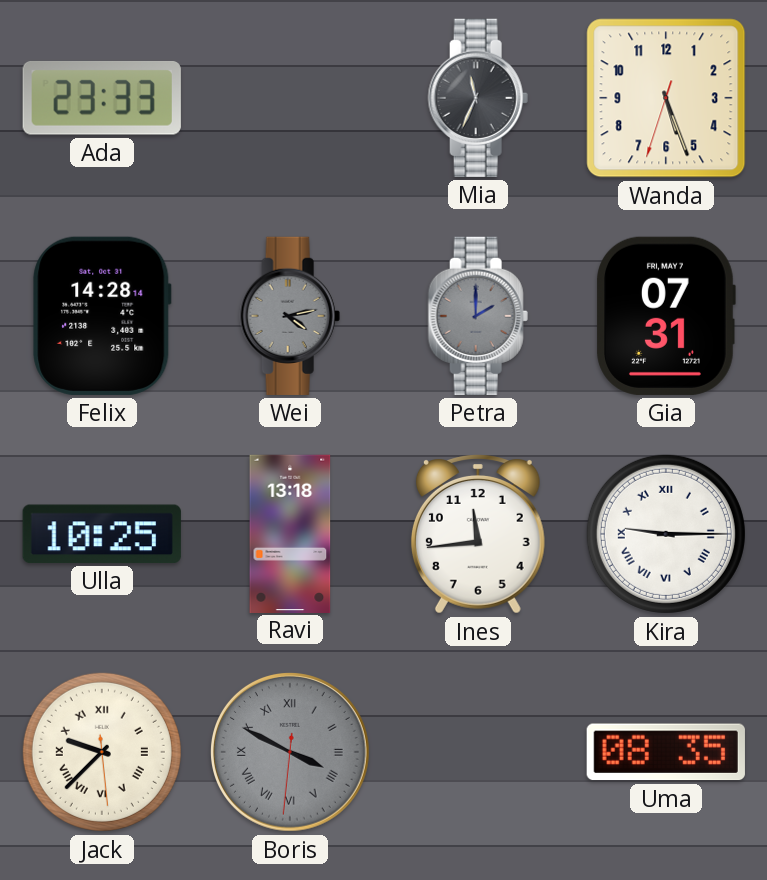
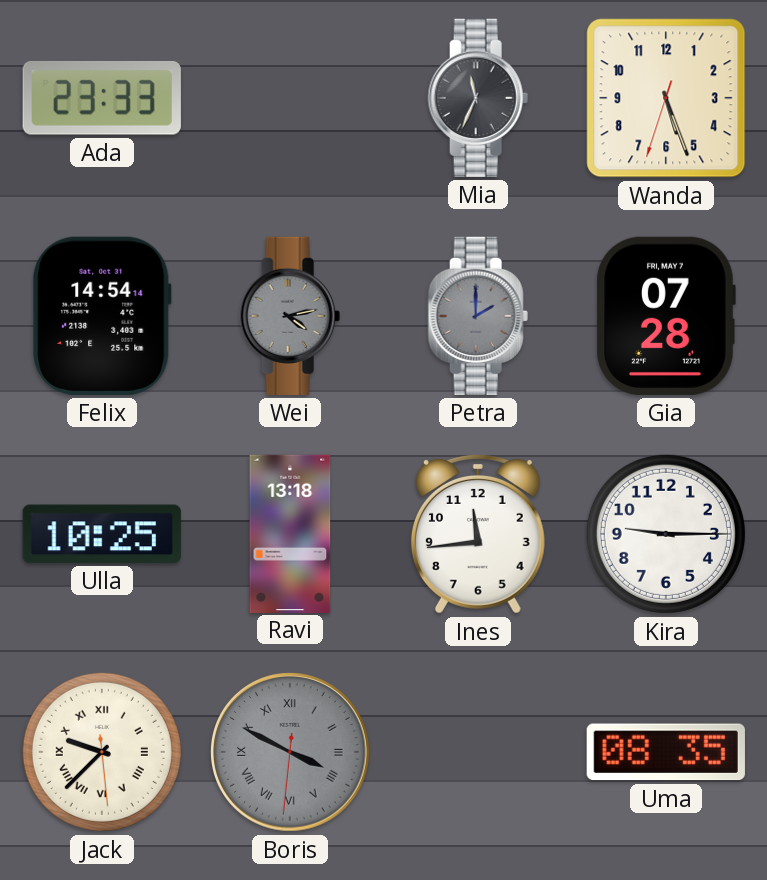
Felix: 14:28 -> 14:54
Gia: 07:31 -> 07:28
Kira numerals: Roman -> Arabic
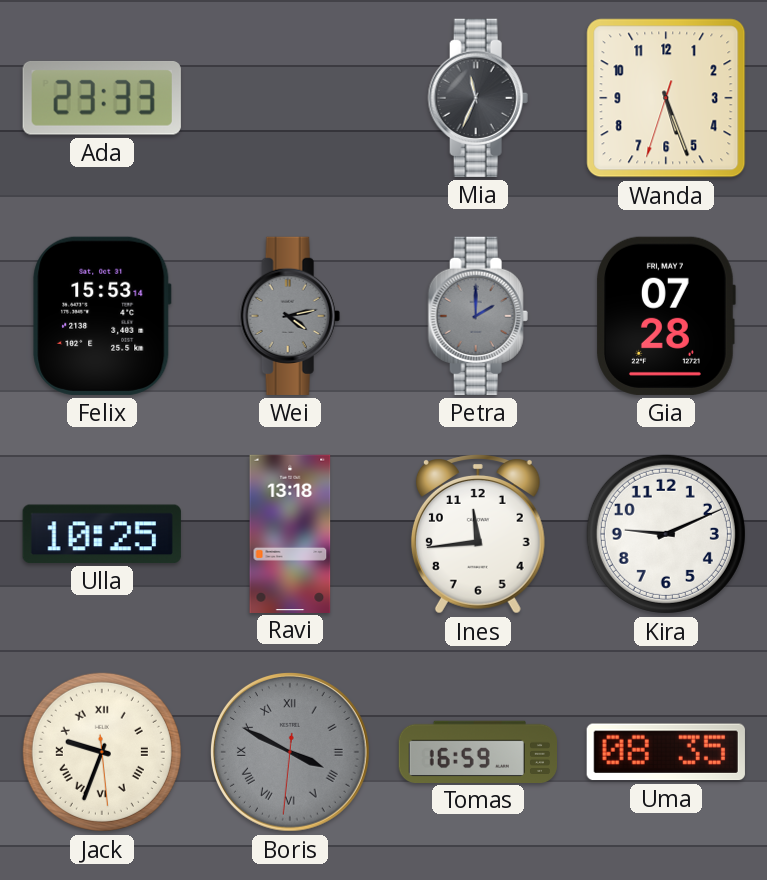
Felix: 14:54 -> 15:53
Kira: 9:15 -> 9:11
Jack: 9:37 -> 9:33
Tomas: none -> 16:59
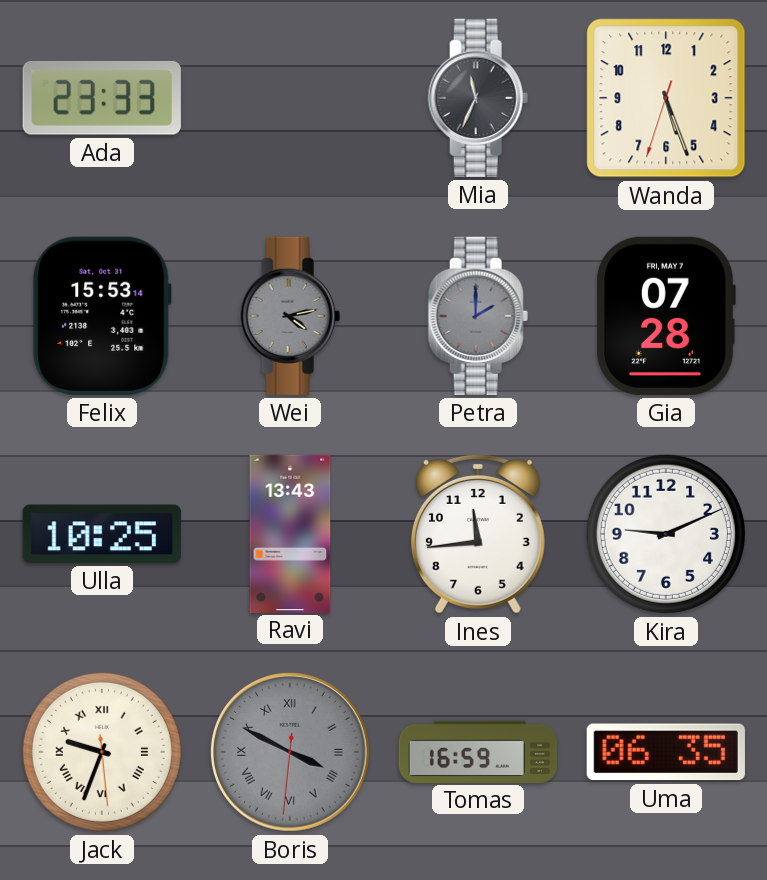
Ravi: 13:18 -> 13:43
Uma: 08:35 -> 06:35
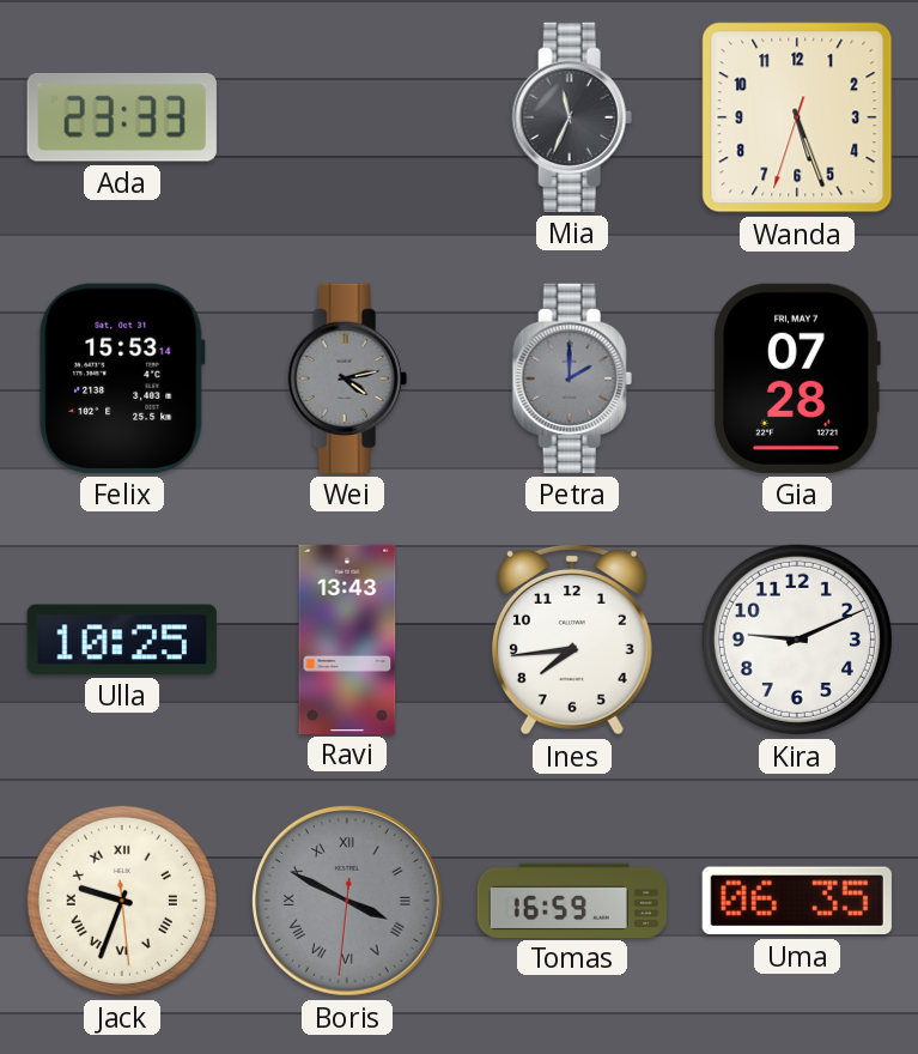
Ines: 11:44 -> 7:44
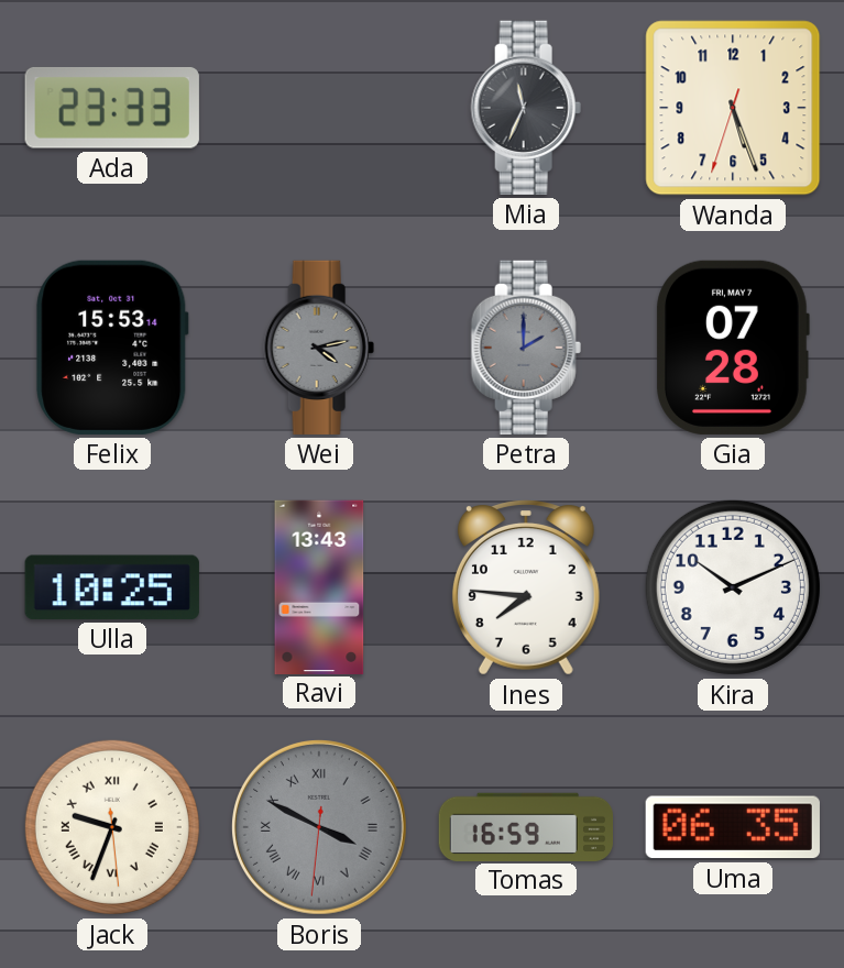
Ines: 7:44 -> 7:46
Kira: 9:11 -> 10:11
